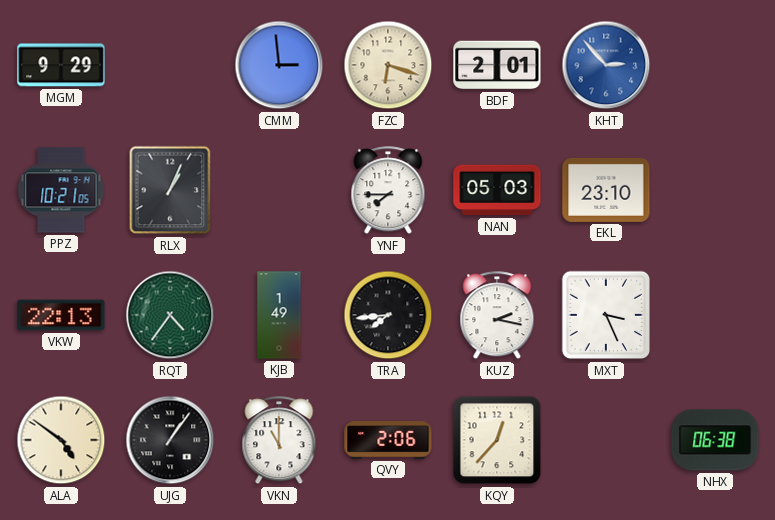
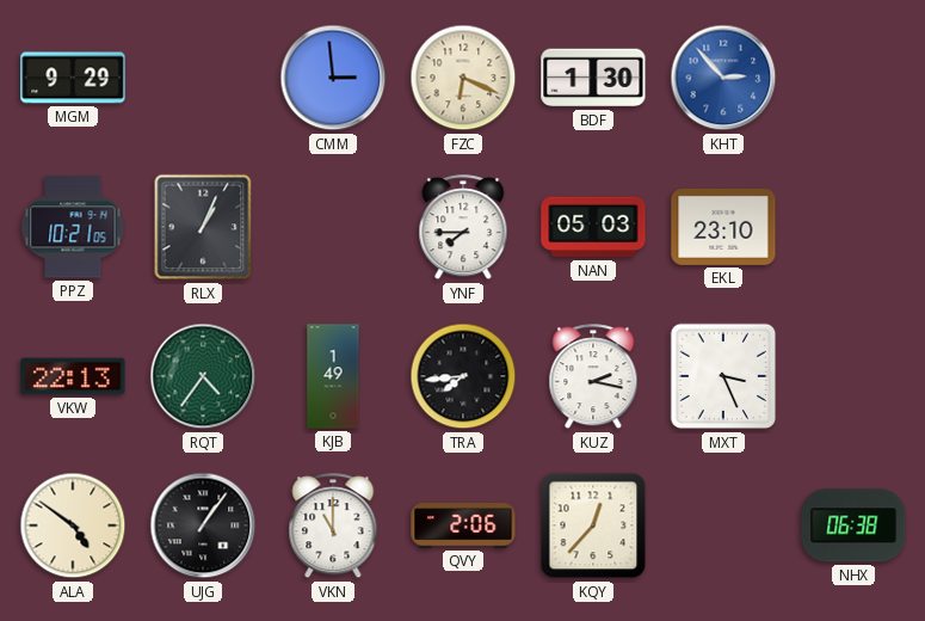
FZC: 6:18 -> 6:19
BDF: 2:01 -> 1:30
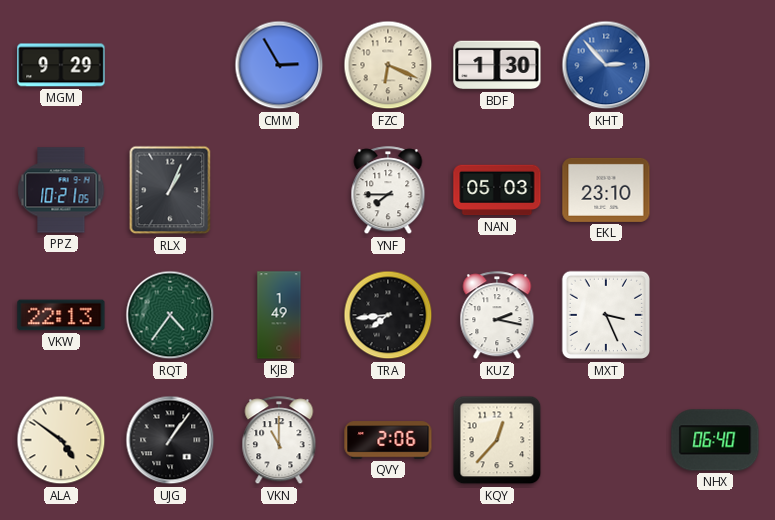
CMM: 2:59 -> 2:55
NHX: 06:38 -> 06:40
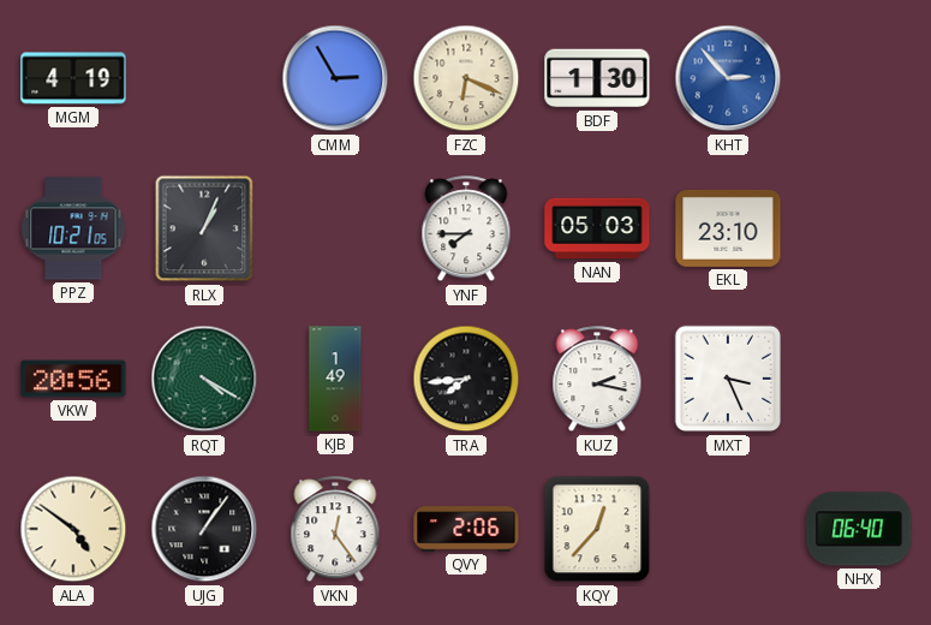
MGM: 9:29 -> 4:19
VKW: 22:13 -> 20:56
RQT: 4:36 -> 4:20
VKN: 11:00 -> 12:24
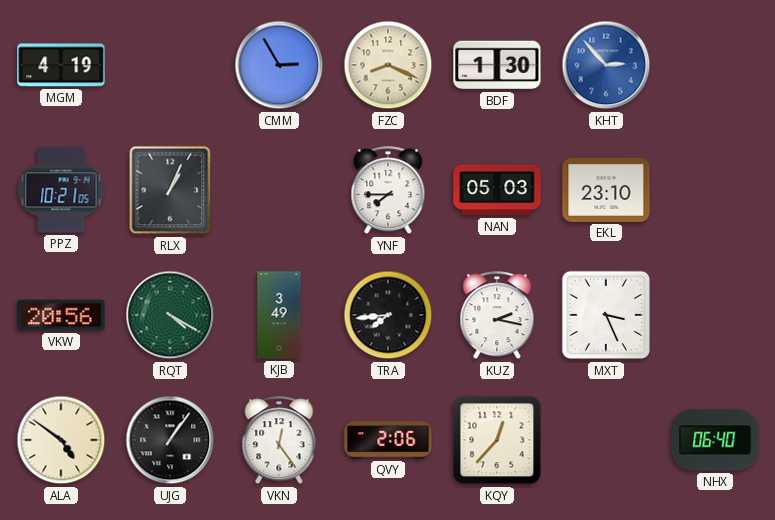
FZC: 6:19 -> 8:19
KJB: 1:49 -> 3:49
